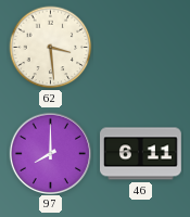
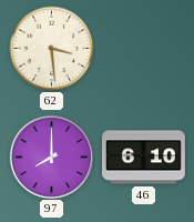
46: 6:11 -> 6:10
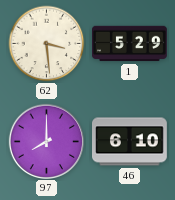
1: none -> 5:29
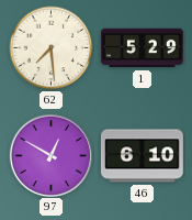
62: 3:29 -> 7:29
97: 8:00 -> 12:50
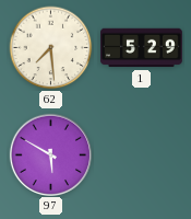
97: 12:50 -> 5:50
46: 6:10 -> none
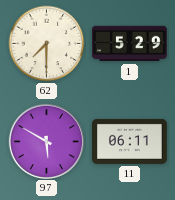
62: 7:29 -> 7:30
11: none -> 06:11
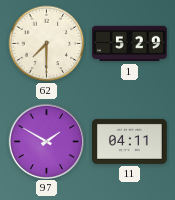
97: 5:50 -> 1:50
11: 06:11 -> 04:11
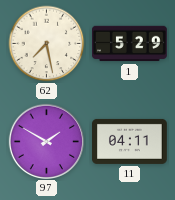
62: 7:30 -> 7:28
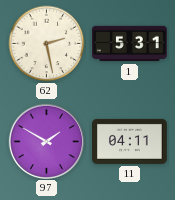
62: 7:28 -> 2:28
1: 5:29 -> 5:31
